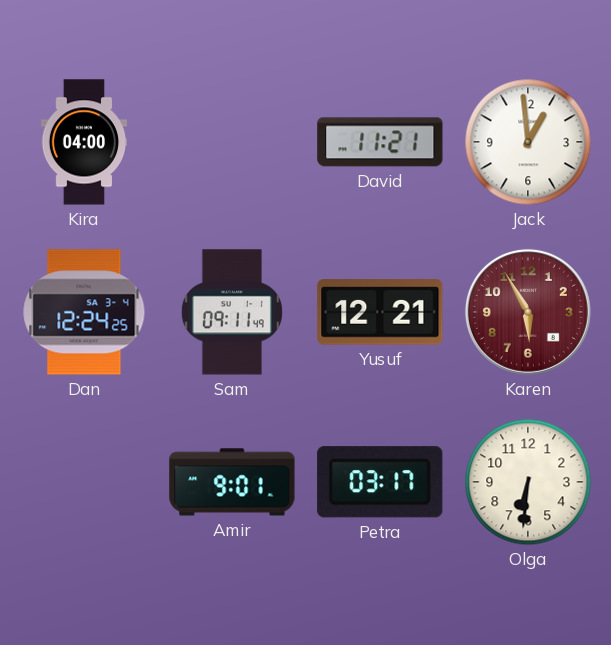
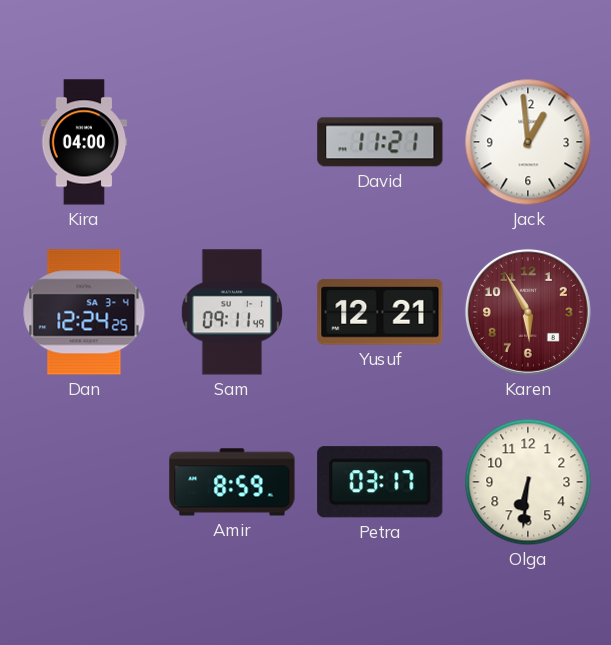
Amir: 9:01 -> 8:59
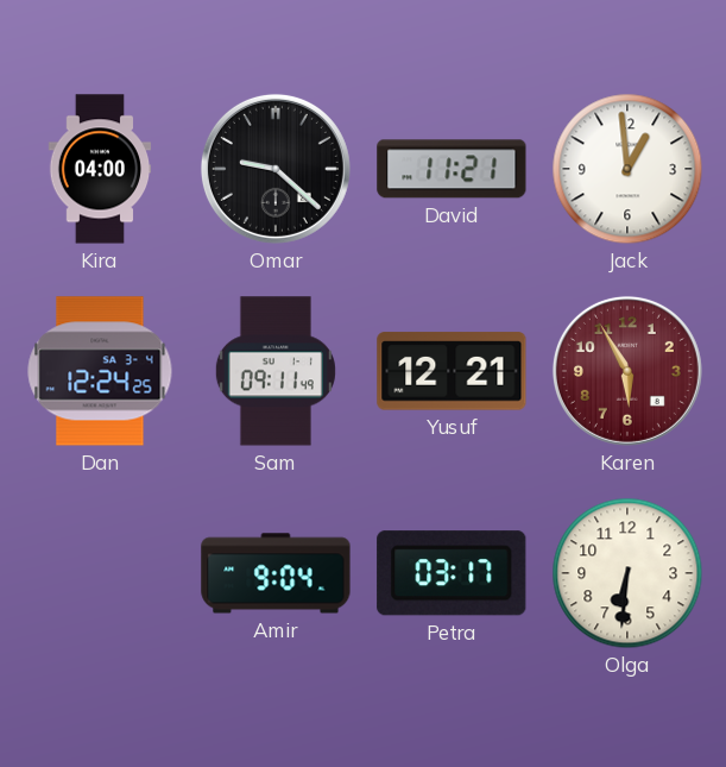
Omar: none -> 9:22
Amir: 8:59 -> 9:04
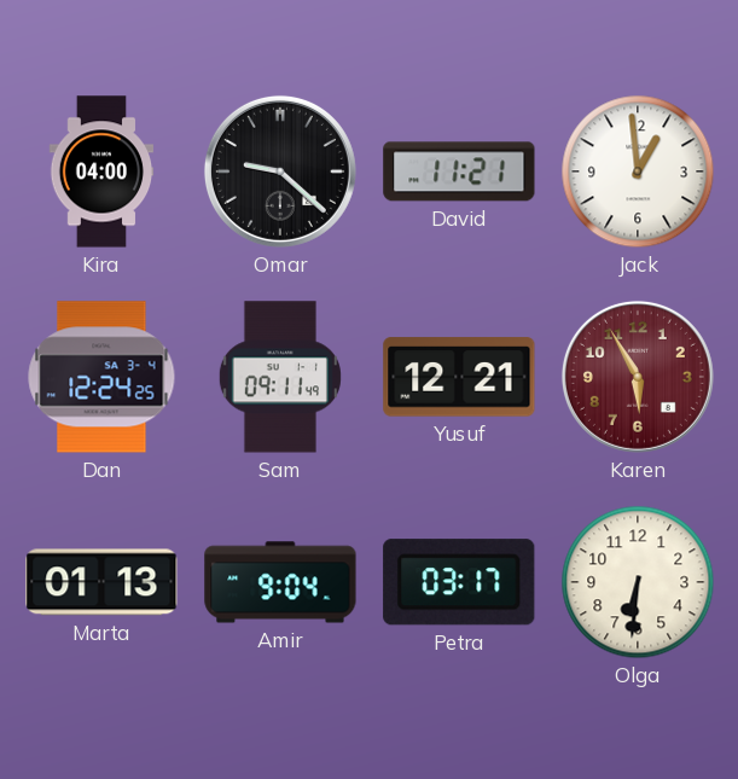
Marta: none -> 01:13
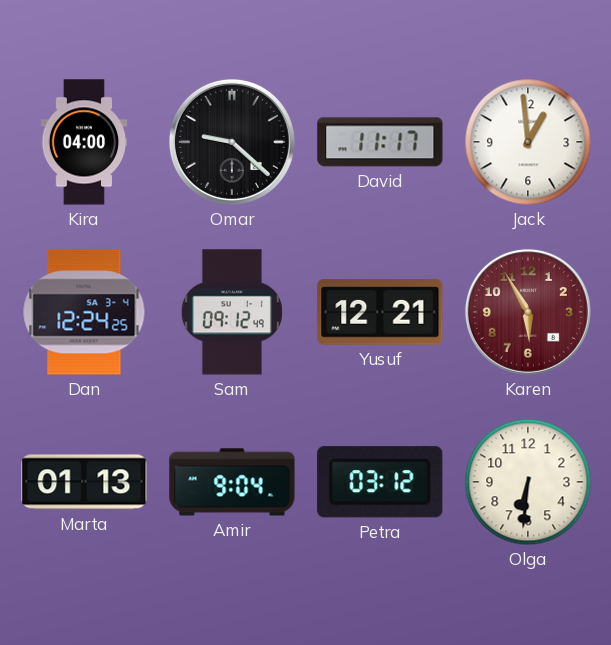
David: 11:21 -> 11:17
Sam: 09:11 -> 09:12
Petra: 03:17 -> 03:12
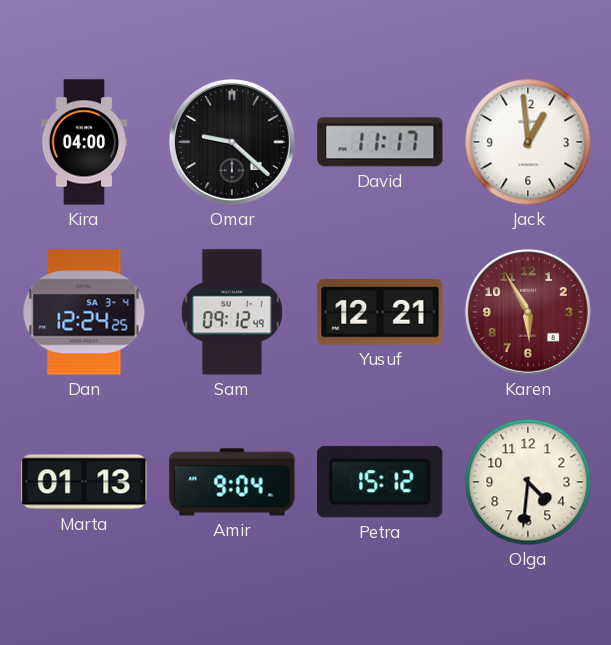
Petra: 03:12 -> 15:12
Olga: 6:31 -> 4:31
